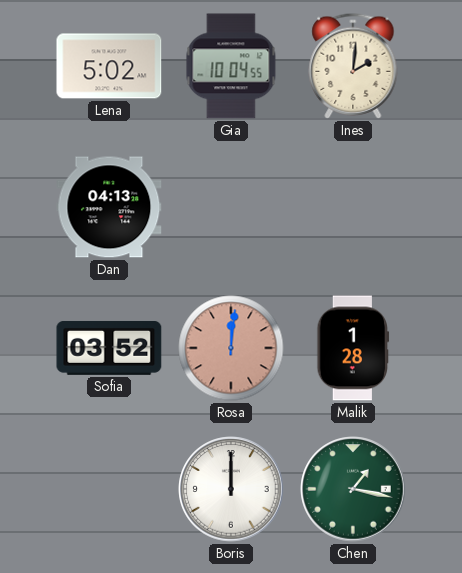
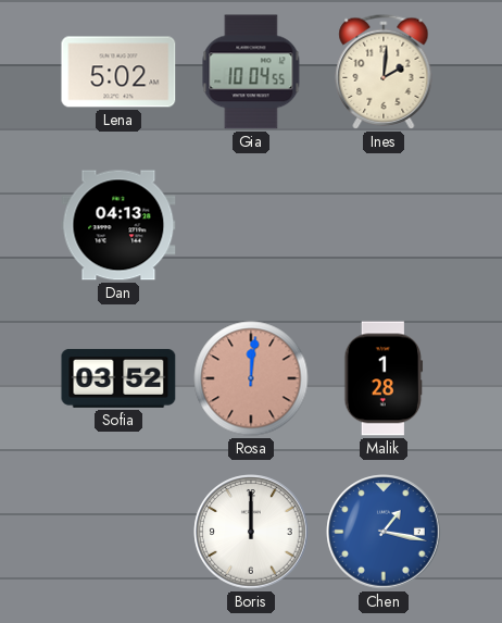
Chen dial: green -> blue
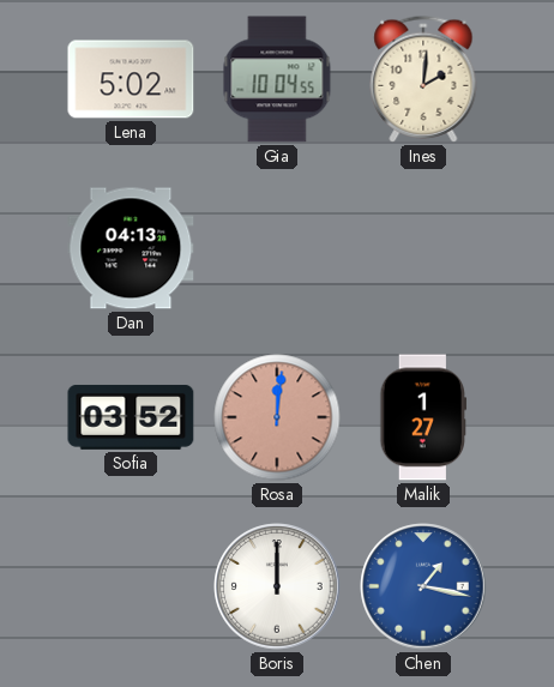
Malik: 1:28 -> 1:27
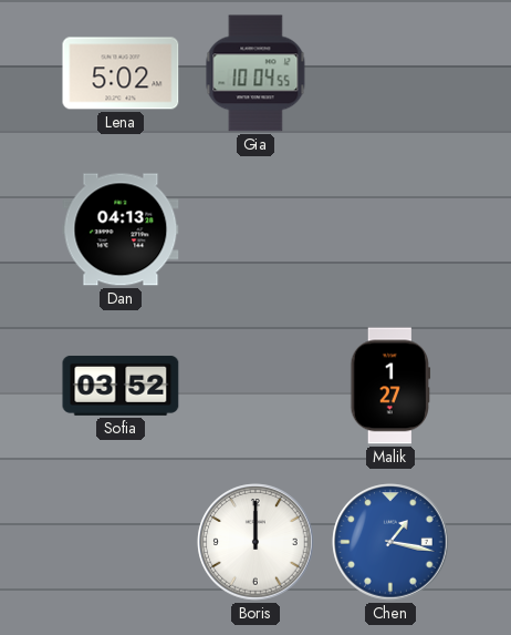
Ines: 2:01 -> none
Rosa: 12:01 -> none
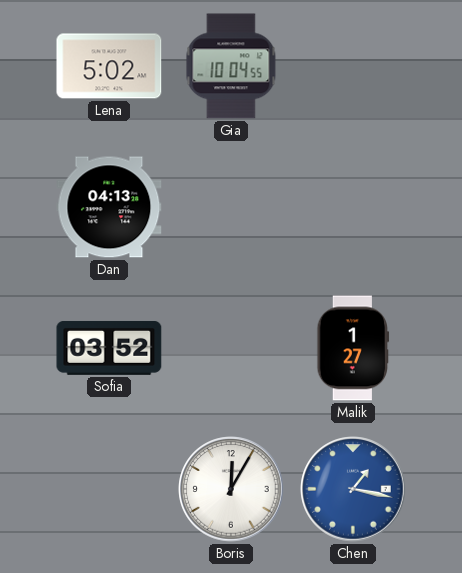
Boris: 12:00 -> 12:05
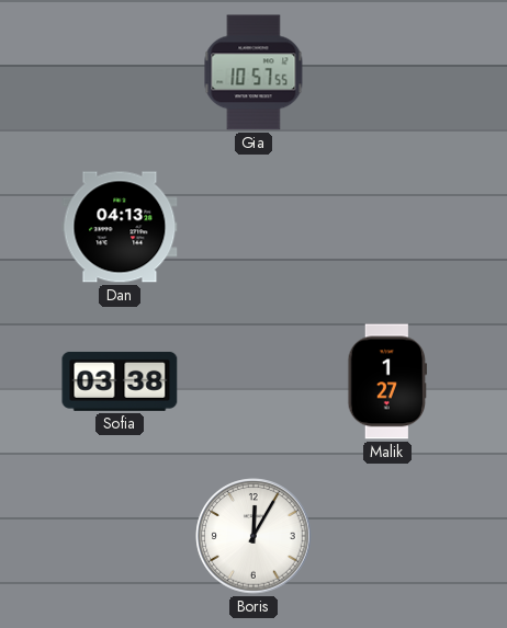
Lena: 5:02 -> none
Gia: 10:04 -> 10:57
Sofia: 03:52 -> 03:38
Chen: 1:17 -> none
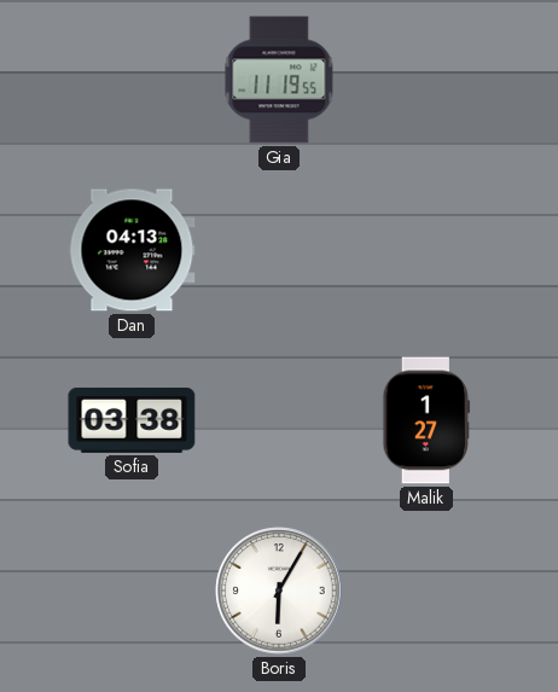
Gia: 10:57 -> 11:19
Boris: 12:05 -> 6:05
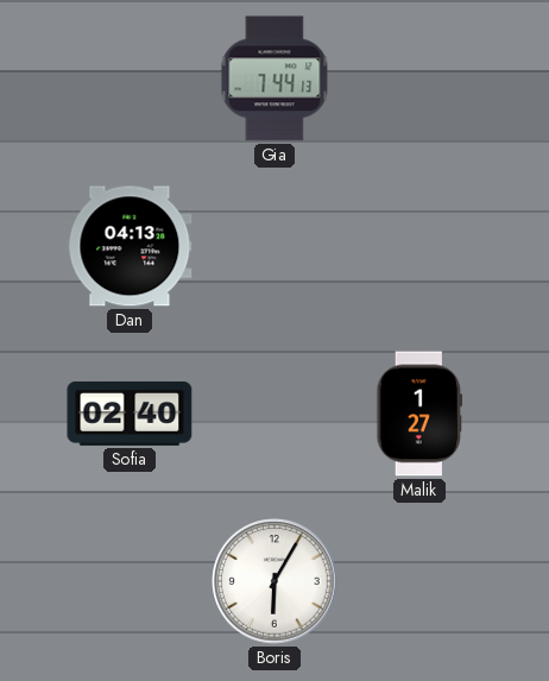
Gia: 11:19 -> 7:44
Sofia: 03:38 -> 02:40
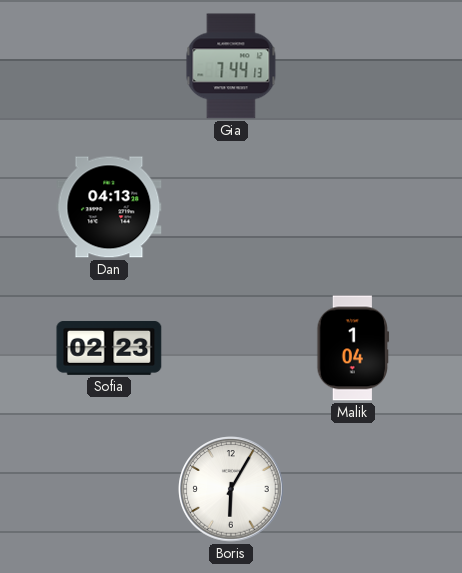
Sofia: 02:40 -> 02:23
Malik: 1:27 -> 1:04
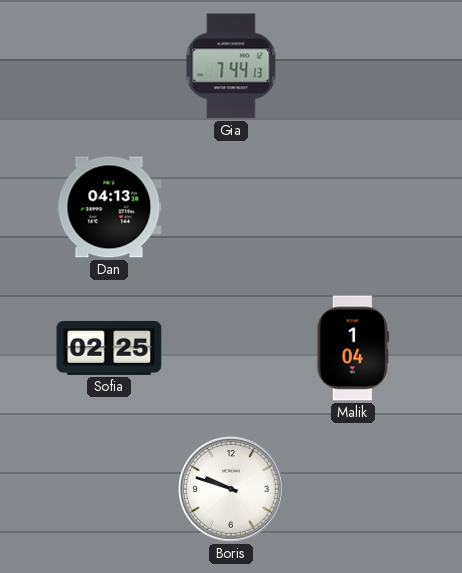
Sofia: 02:23 -> 02:25
Boris: 6:05 -> 9:48
